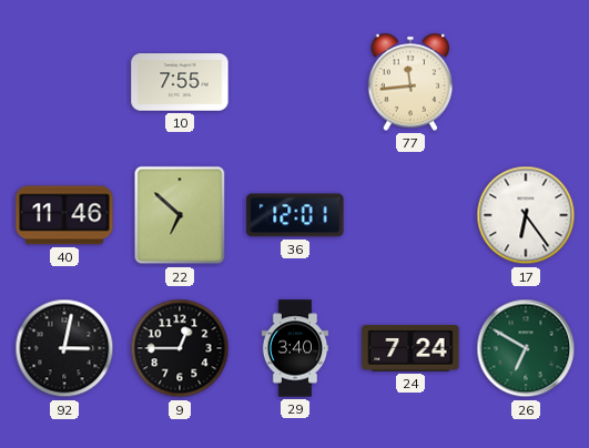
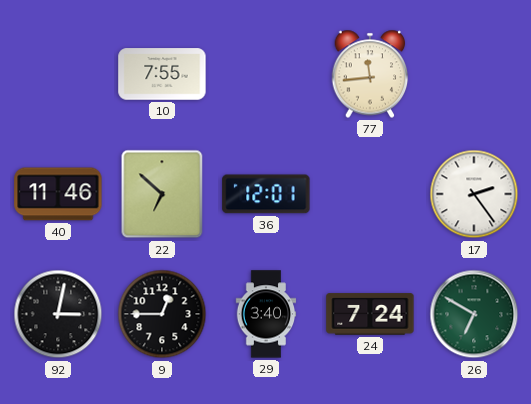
17: 6:24 -> 2:24
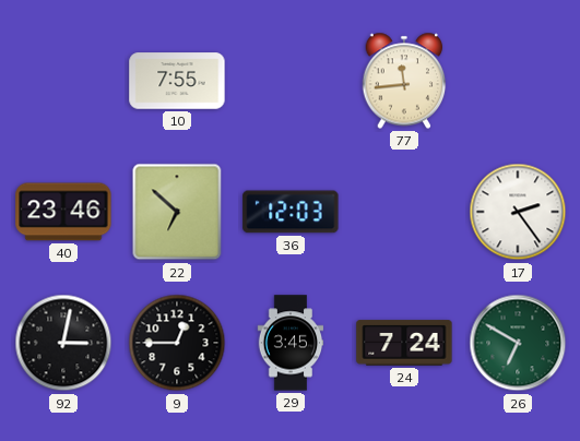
40: 11:46 -> 23:46
36: 12:01 -> 12:03
29: 3:40 -> 3:45
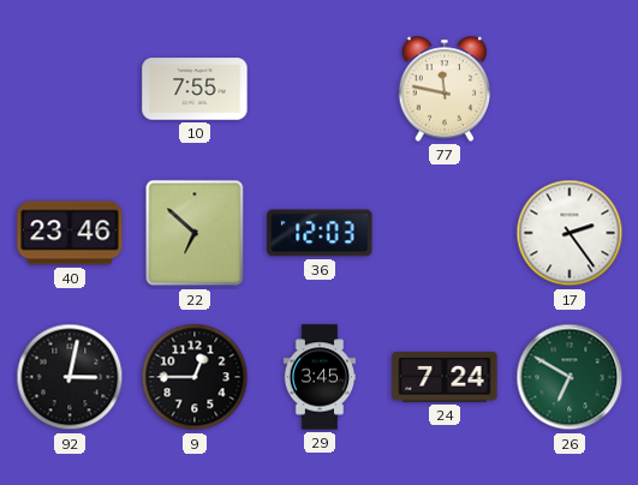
77: 11:44 -> 11:47
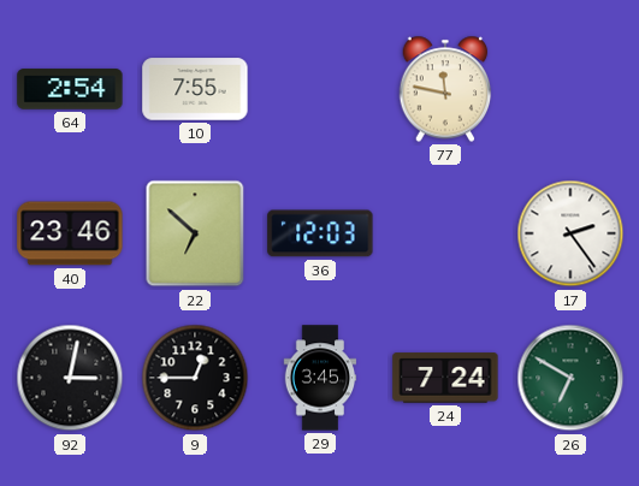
64: none -> 2:54
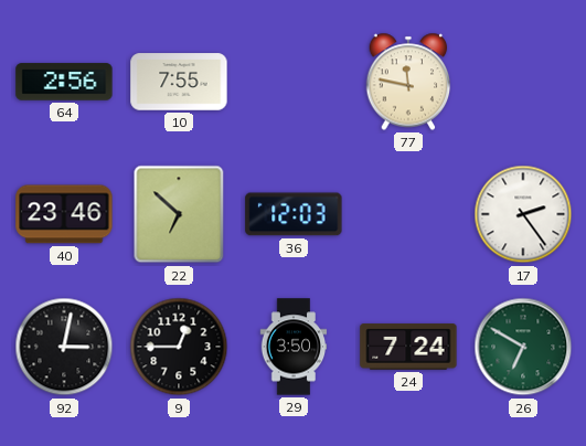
64: 2:54 -> 2:56
29: 3:45 -> 3:50
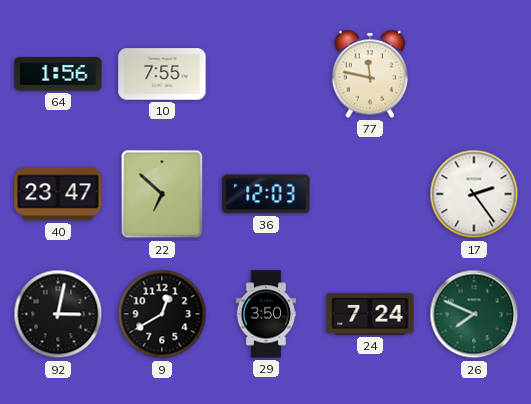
64: 2:56 -> 1:56
40: 23:46 -> 23:47
9: 12:45 -> 12:40
26: 6:50 -> 7:49
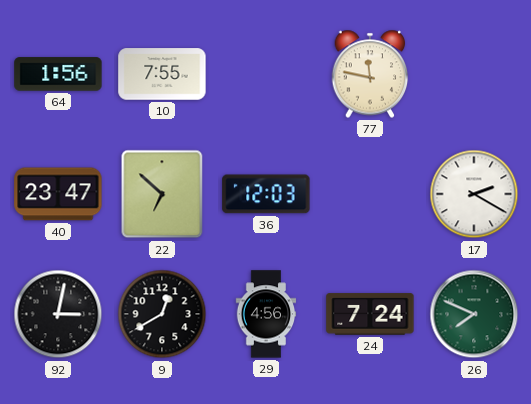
17: 2:24 -> 2:20
29: 3:50 -> 4:56
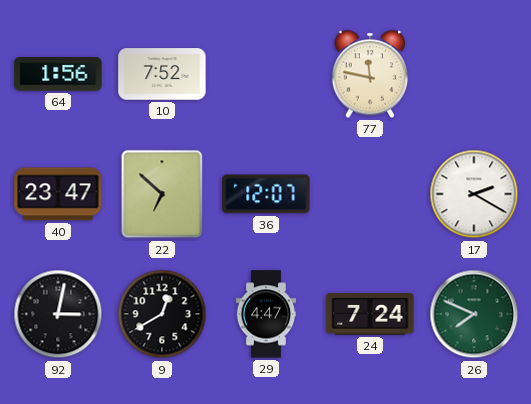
10: 7:55 -> 7:52
36: 12:03 -> 12:07
29: 4:56 -> 4:47
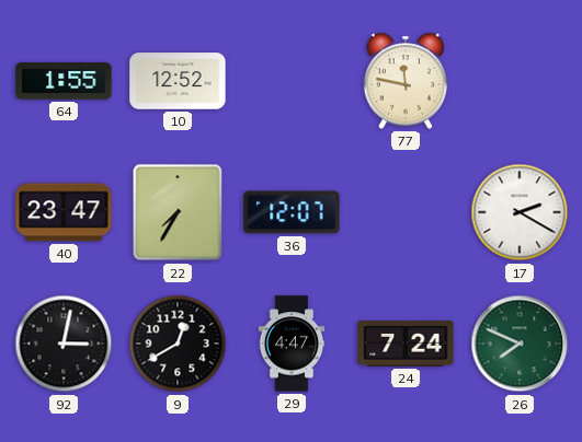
64: 1:56 -> 1:55
10: 7:52 -> 12:52
22: 6:52 -> 7:35
